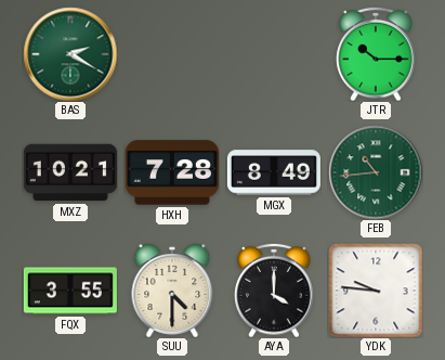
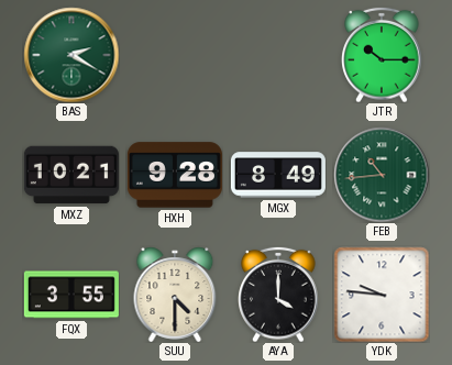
HXH: 7:28 -> 9:28
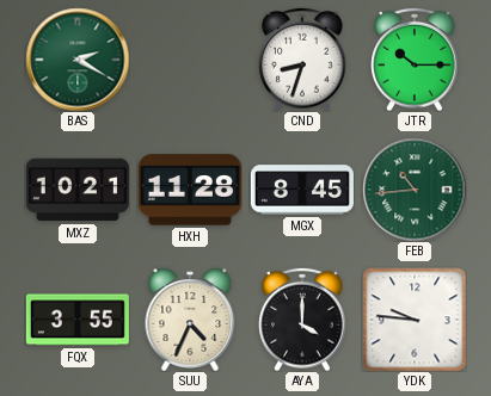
CND: none -> 8:33
HXH: 9:28 -> 11:28
MGX: 8:49 -> 8:45
SUU: 4:30 -> 4:34
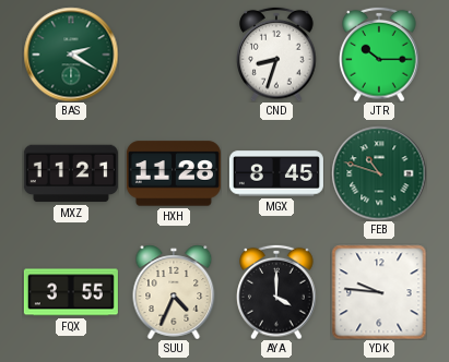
MXZ: 10:21 -> 11:21
FEB: 10:44 -> 10:48
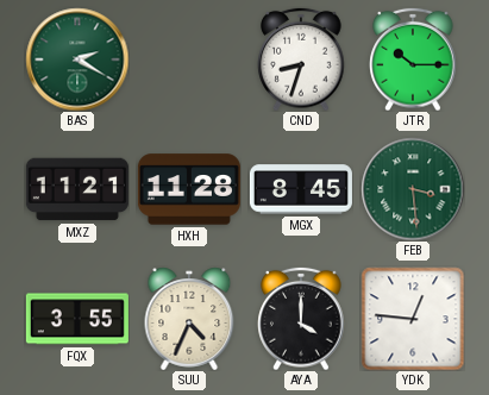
FEB: 10:48 -> 3:29
YDK: 9:46 -> 12:46
